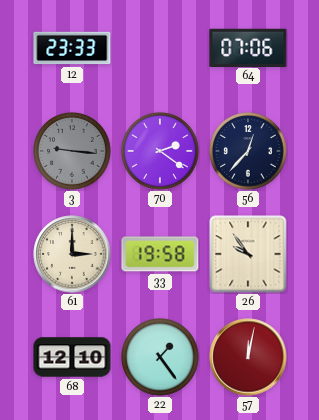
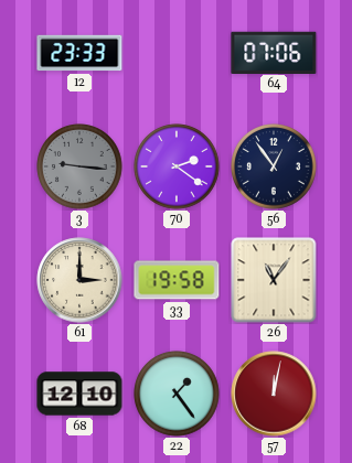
56: 12:37 -> 12:54
26: 9:54 -> 11:06
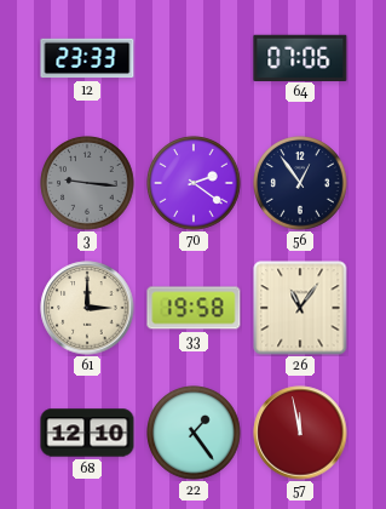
57: 12:02 -> 11:58
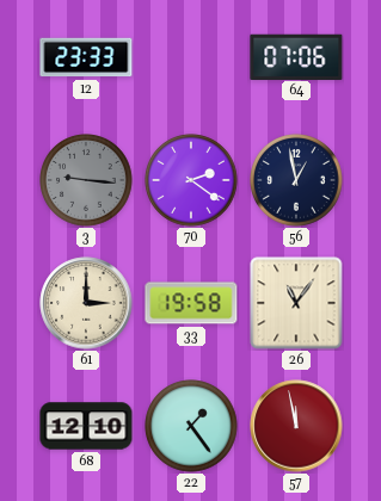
56: 12:54 -> 12:58
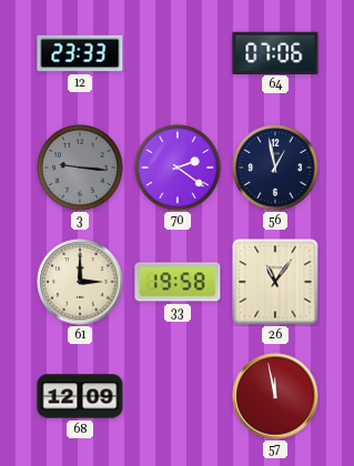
68: 12:10 -> 12:09
22: 1:24 -> none
